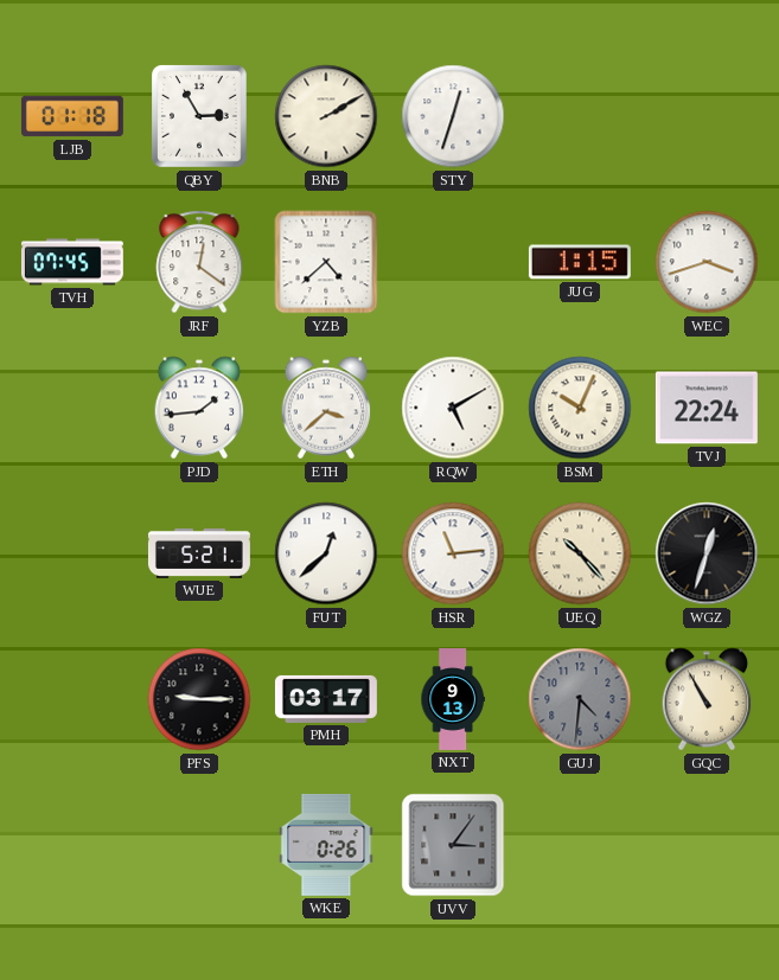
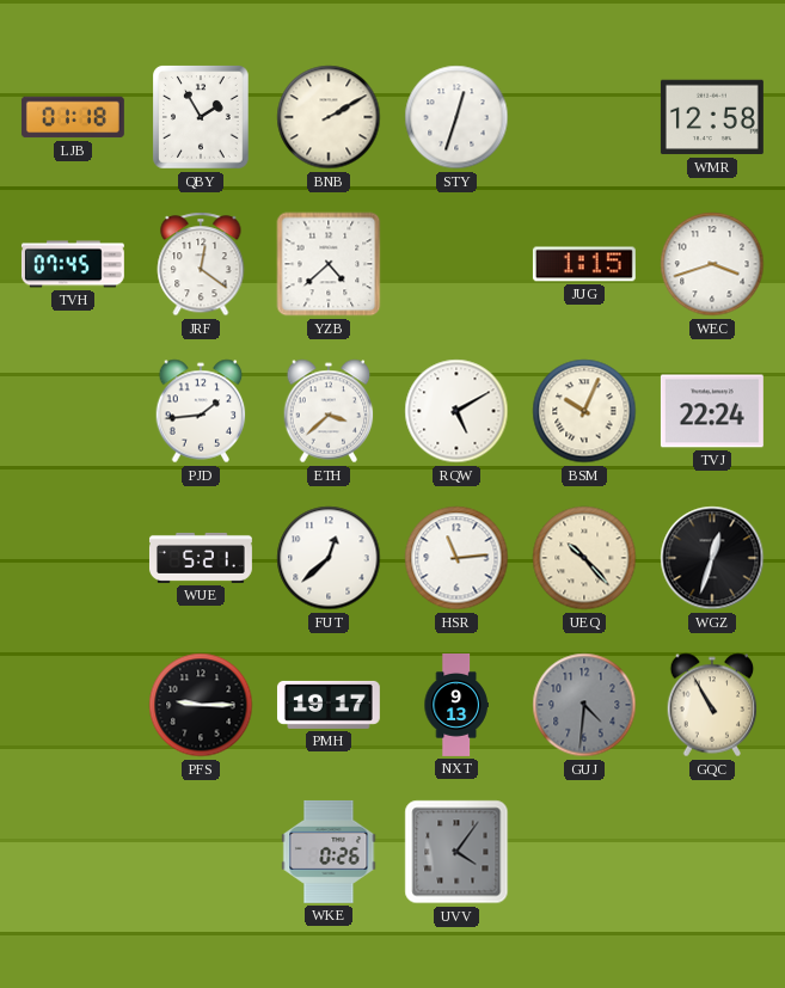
QBY: 2:55 -> 1:55
WMR: none -> 12:58
PMH: 03:17 -> 19:17
UVV: 3:06 -> 4:06
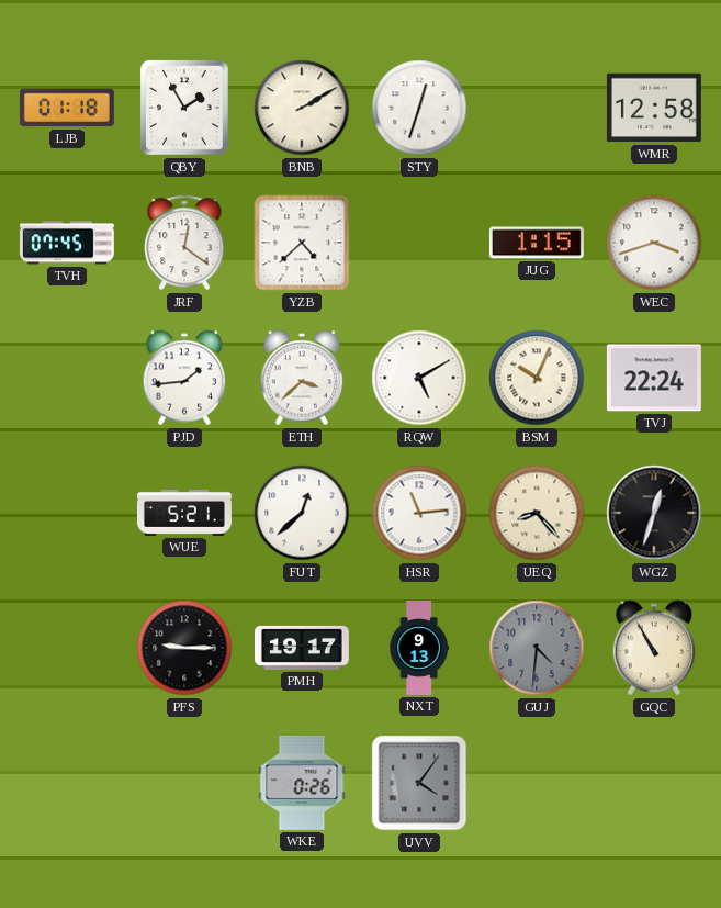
UEQ: 10:23 -> 8:23
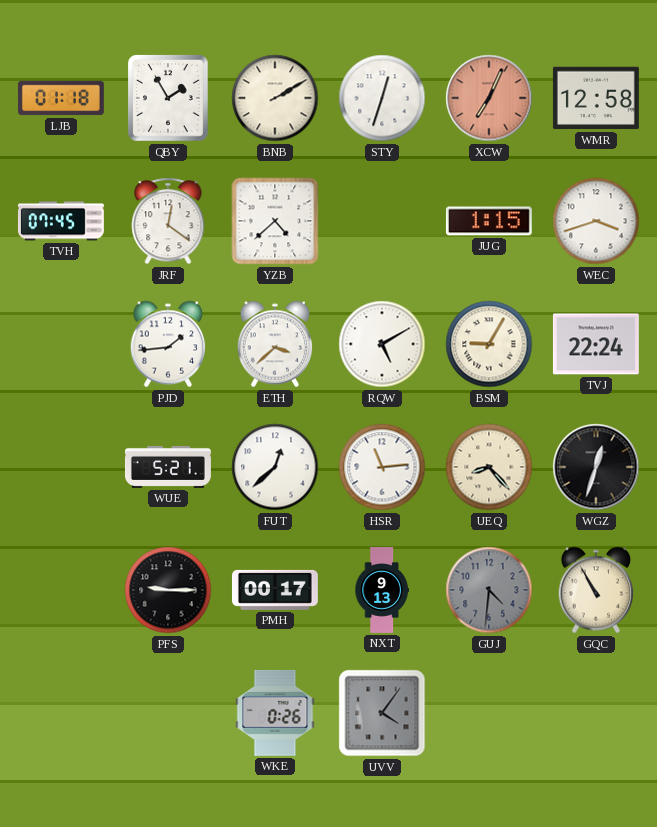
XCW: none -> 7:04
BSM: 10:04 -> 9:05
PMH: 19:17 -> 00:17
